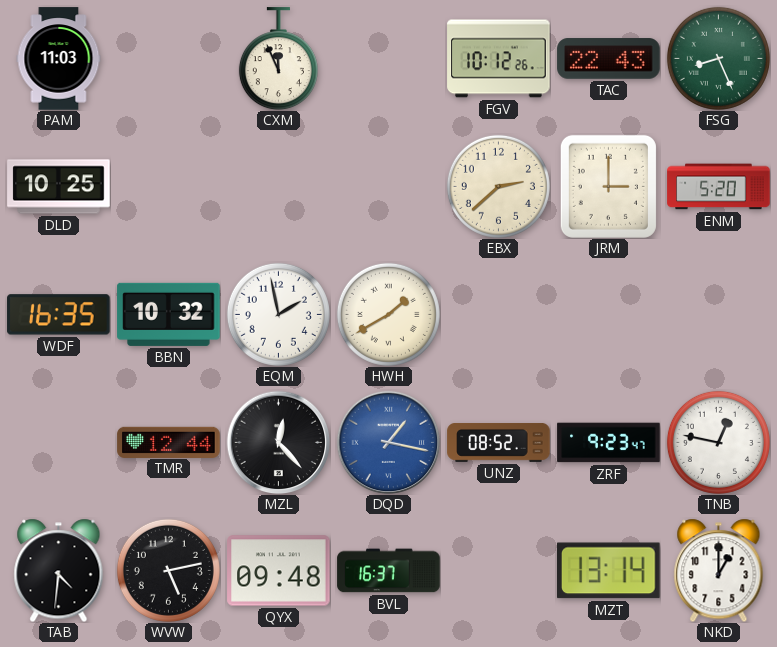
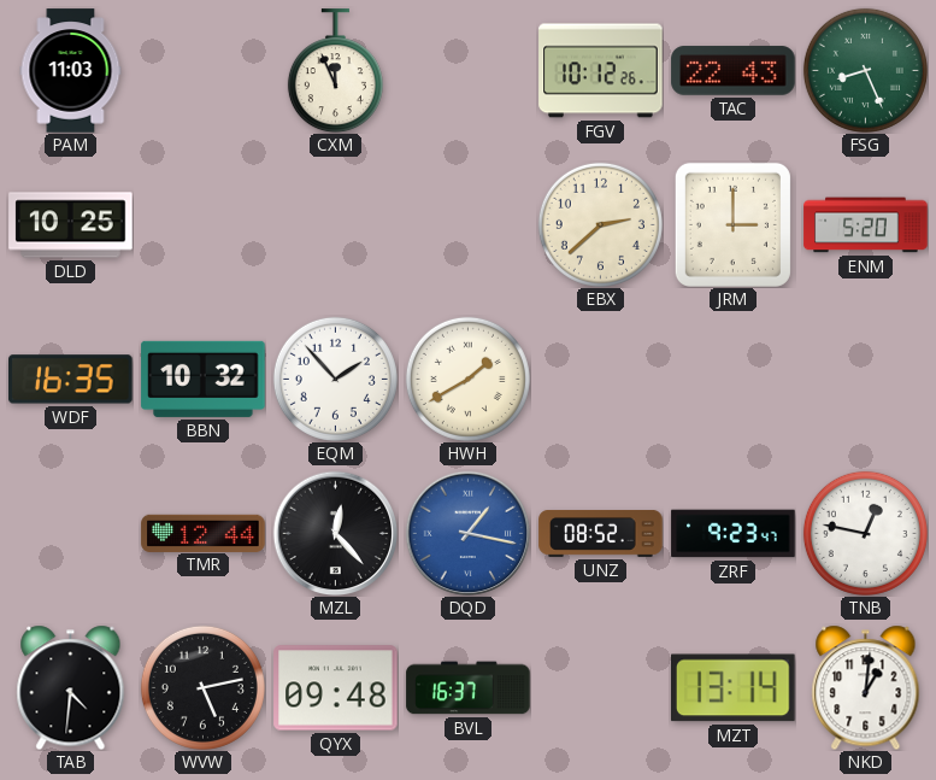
EQM: 1:58 -> 1:53
NKD: 1:00 -> 1:01
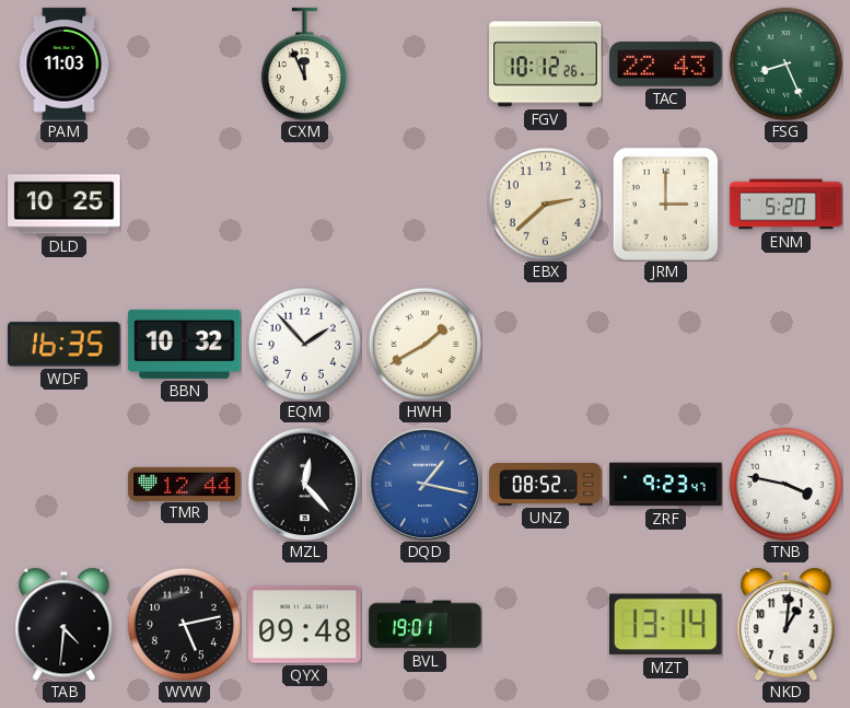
TNB: 12:47 -> 3:47
BVL: 16:37 -> 19:01
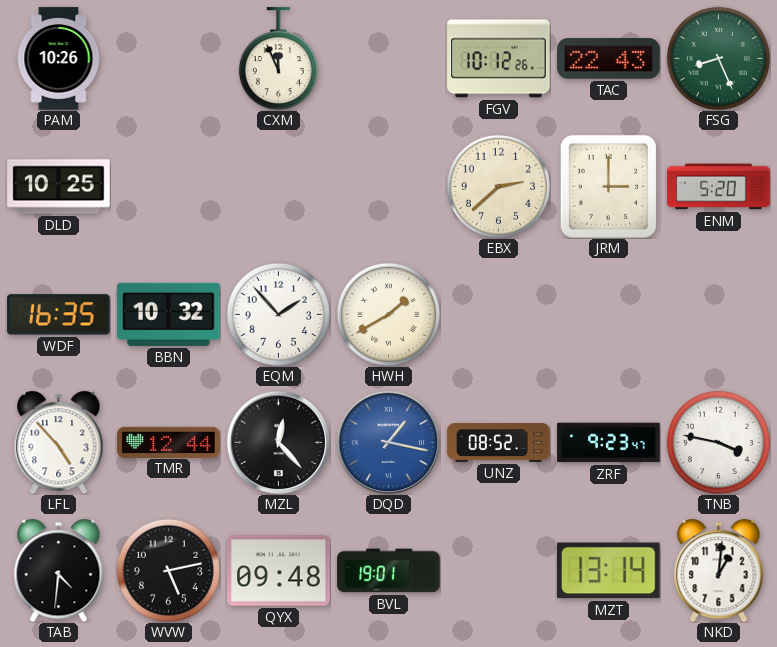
PAM: 11:03 -> 10:26
LFL: none -> 4:53
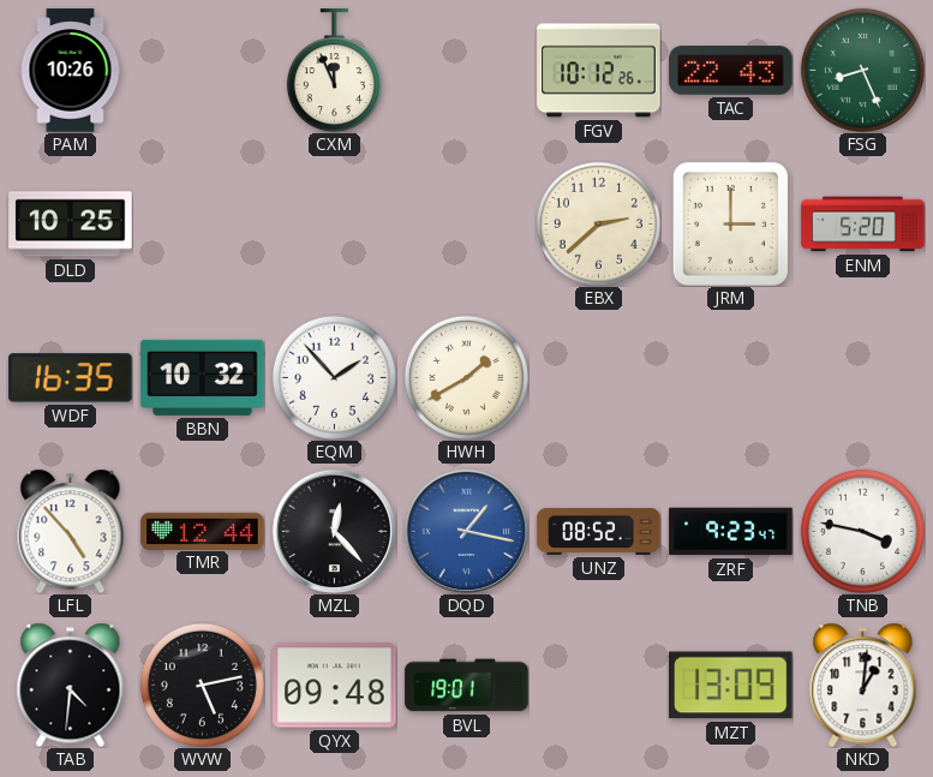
MZT: 13:14 -> 13:09
